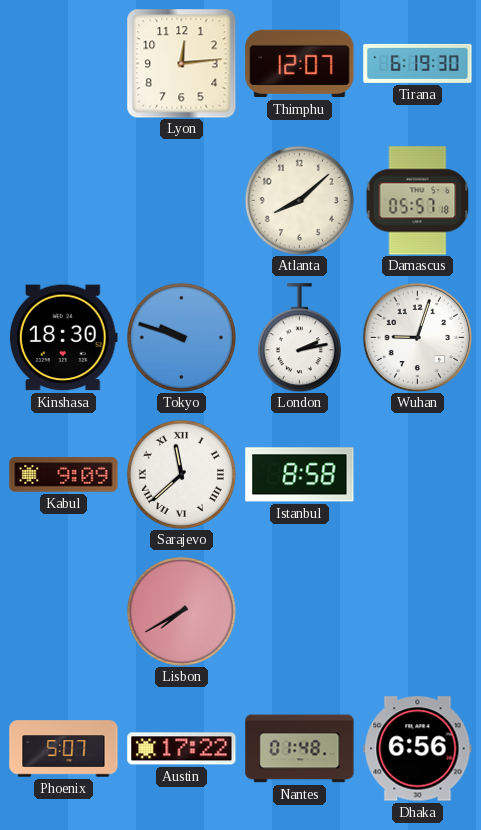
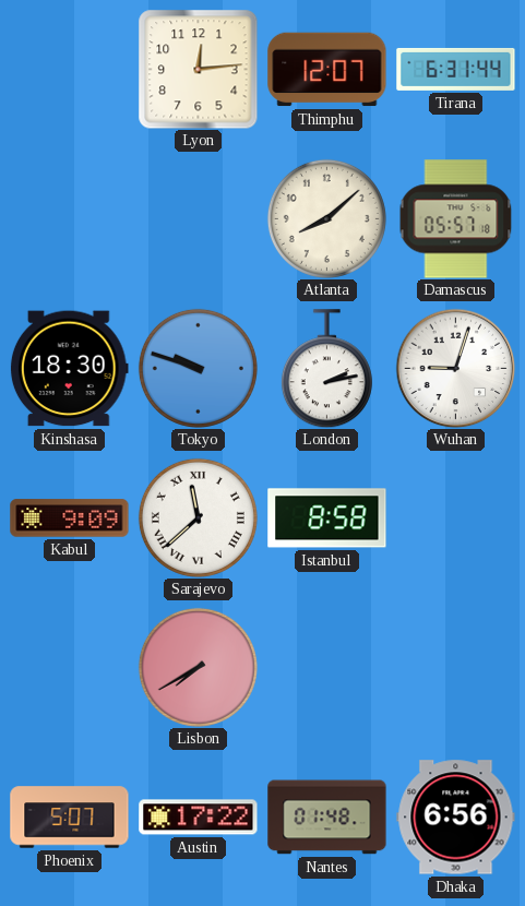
Tirana: 6:19 -> 6:31
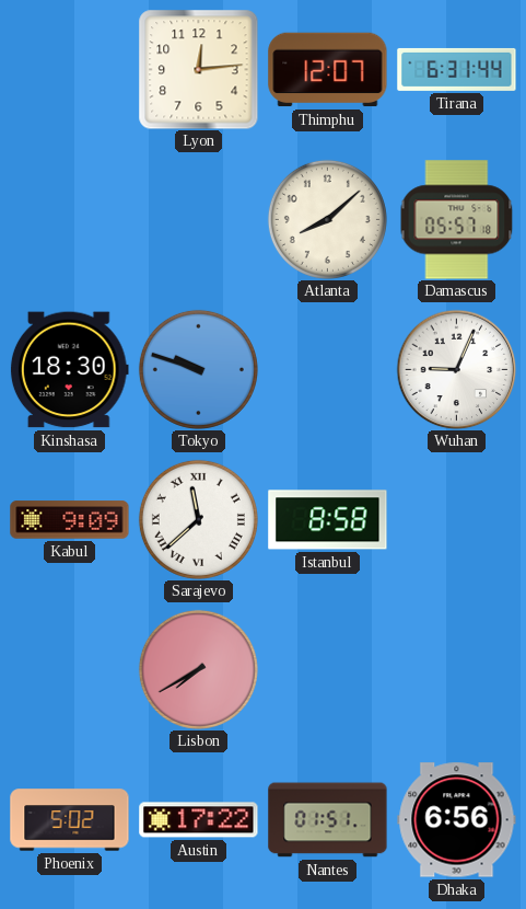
London: 2:13 -> none
Wuhan: 9:03 -> 9:04
Phoenix: 5:07 -> 5:02
Nantes: 01:48 -> 01:51
